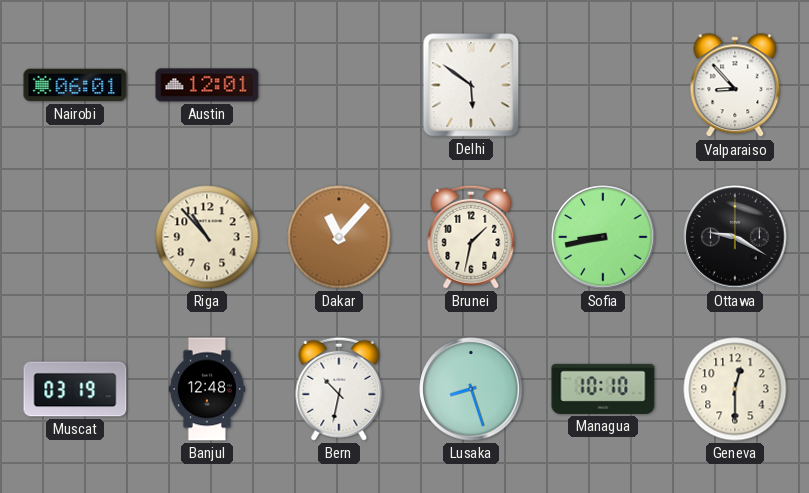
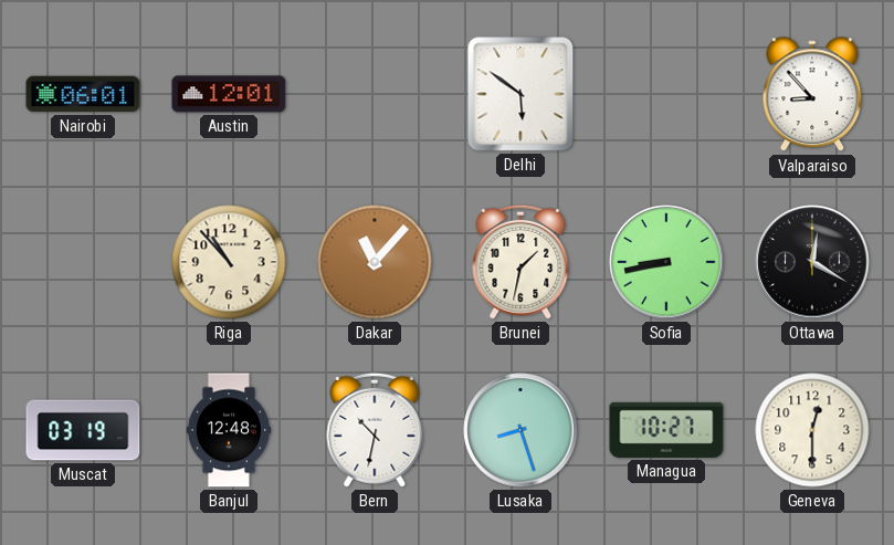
Ottawa: 9:20 -> 12:20
Managua: 10:10 -> 10:27
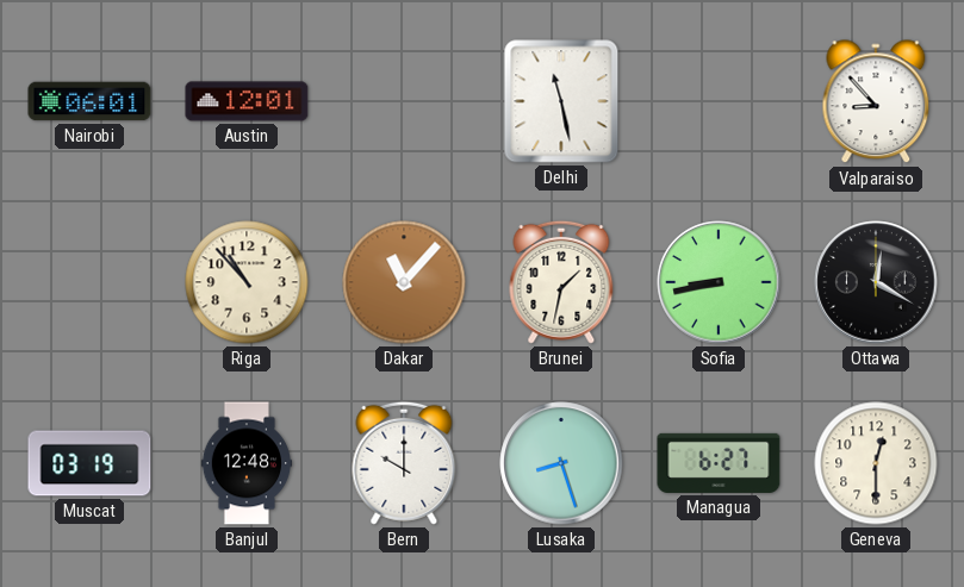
Delhi: 5:51 -> 11:28
Bern: 10:32 -> 10:00
Managua: 10:27 -> 6:27
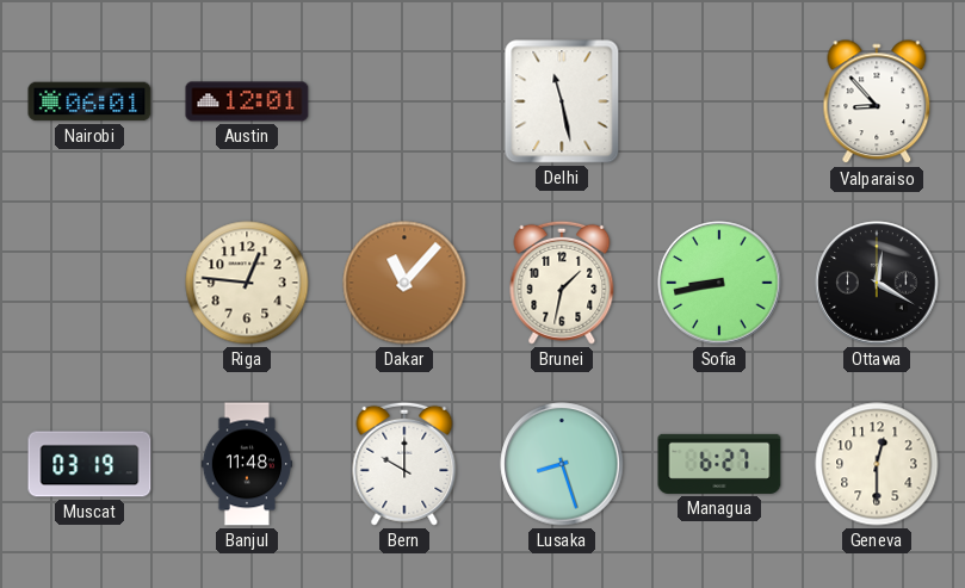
Riga: 10:53 -> 12:46
Banjul: 12:48 -> 11:48
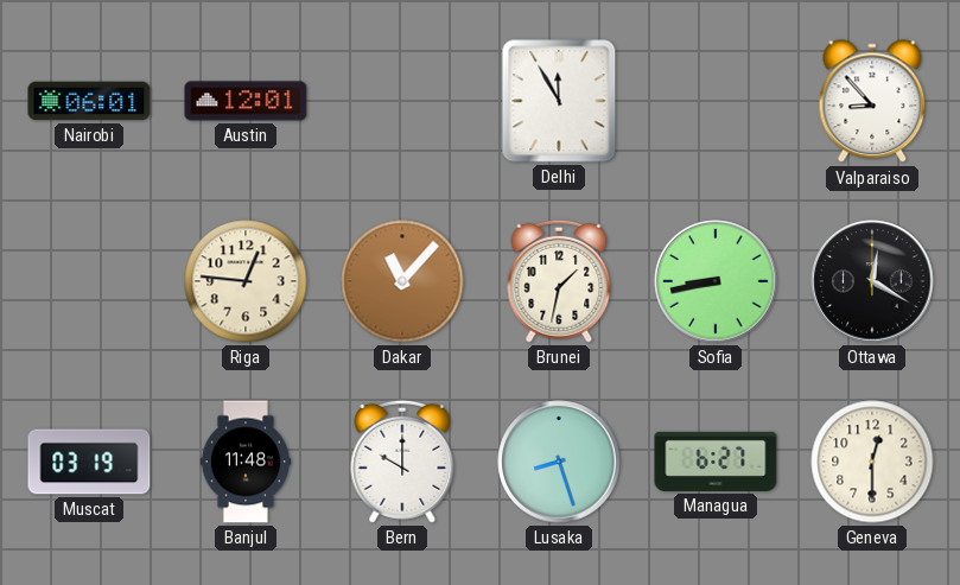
Delhi: 11:28 -> 11:55
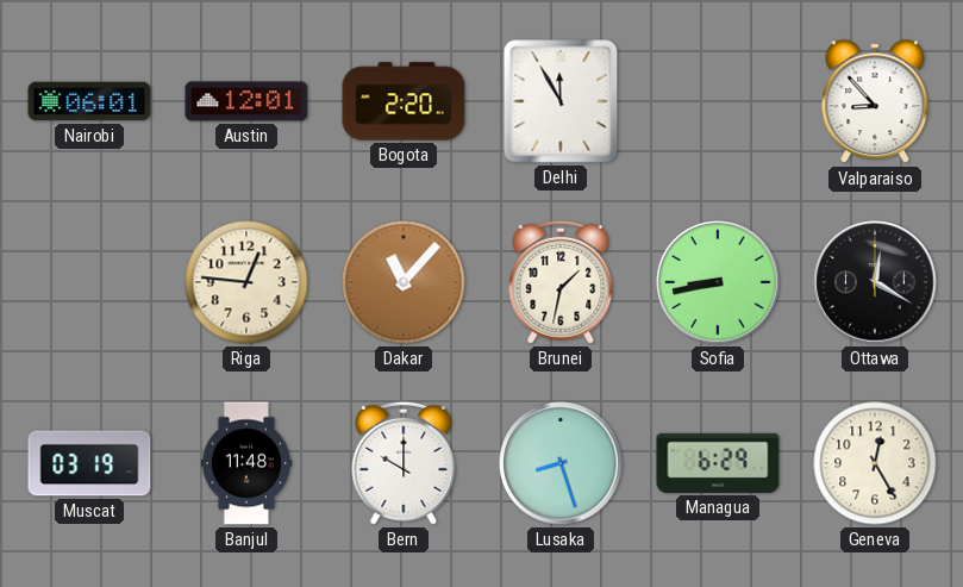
Bogota: none -> 2:20
Managua: 6:27 -> 6:29
Geneva: 12:30 -> 12:25
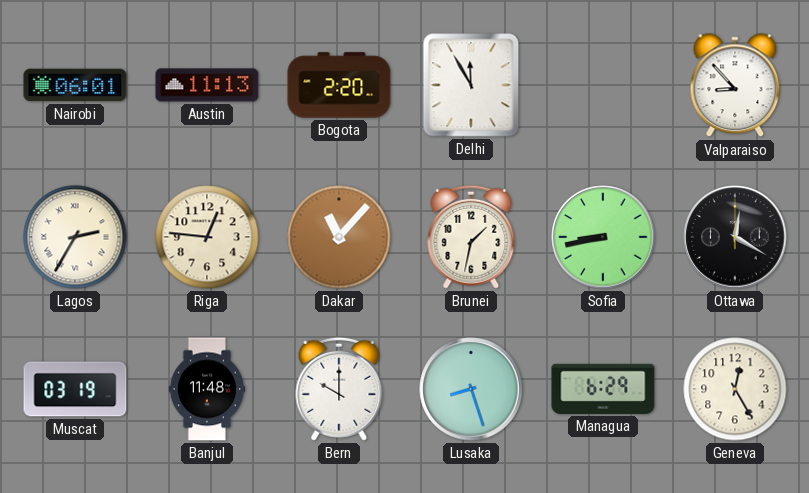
Austin: 12:01 -> 11:13
Lagos: none -> 2:35
